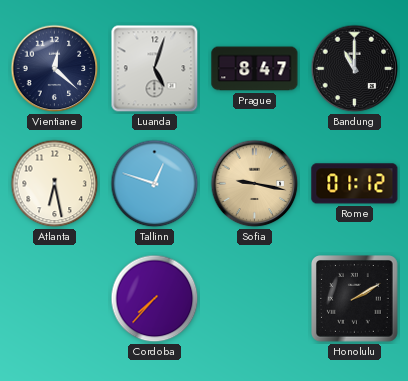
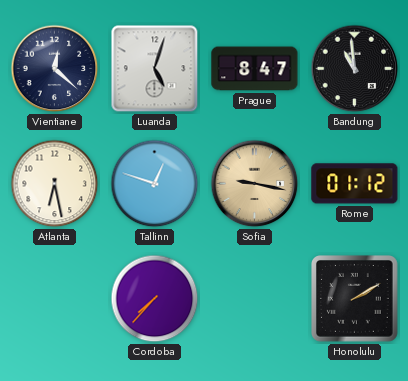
Bandung: 11:00 -> 10:59
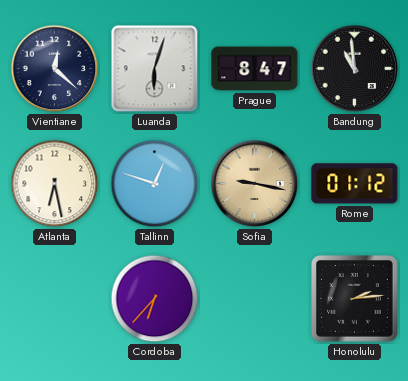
Luanda: 5:03 -> 6:03
Cordoba: 7:37 -> 6:37
Honolulu: 2:10 -> 2:14
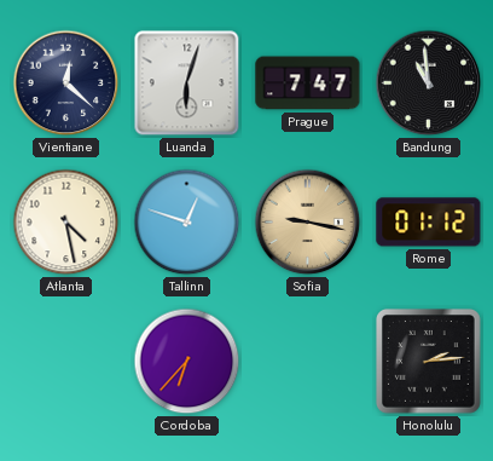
Prague: 8:47 -> 7:47
Atlanta: 6:28 -> 4:28
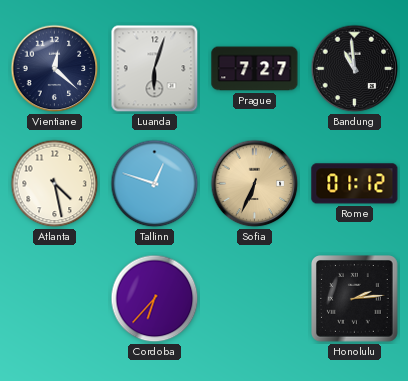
Prague: 7:47 -> 7:27
Sofia: 9:17 -> 6:34
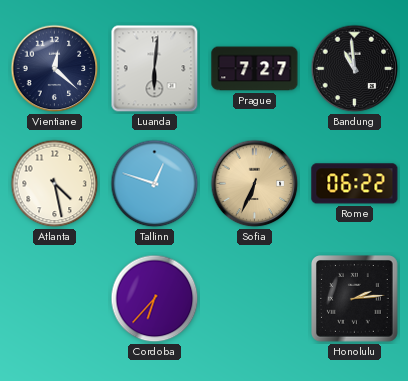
Luanda: 6:03 -> 6:01
Rome: 01:12 -> 06:22
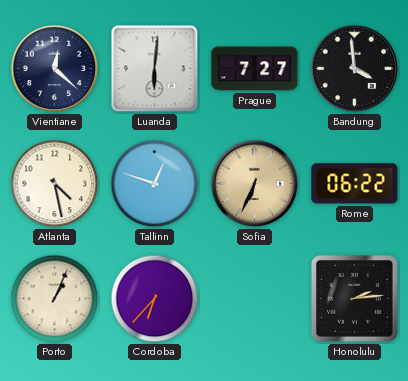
Bandung: 10:59 -> 3:59
Porto: none -> 1:04
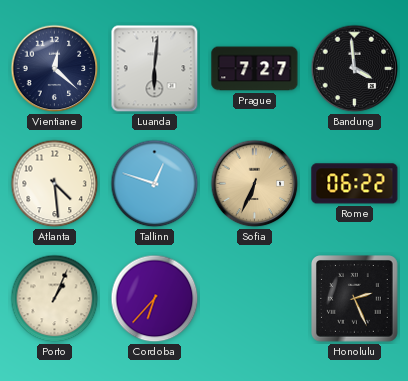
Atlanta: 4:28 -> 4:29
Honolulu: 2:14 -> 2:26
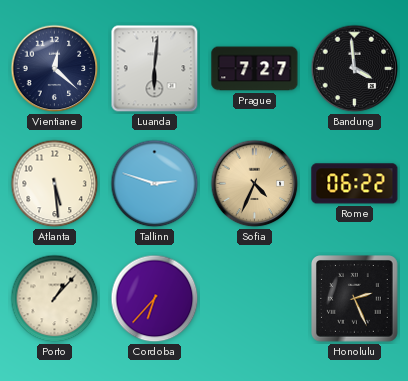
Atlanta: 4:29 -> 5:29
Tallinn: 12:48 -> 2:48
Sofia: 6:34 -> 4:34
Porto: 1:04 -> 1:07
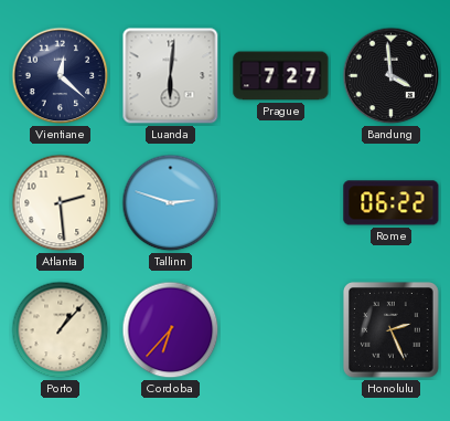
Atlanta: 5:29 -> 2:29
Sofia: 4:34 -> none
